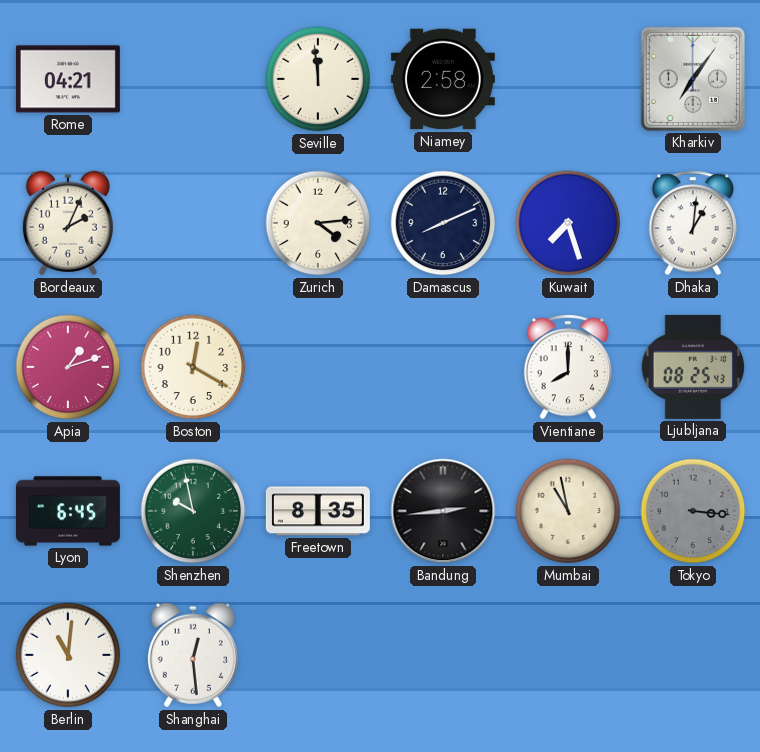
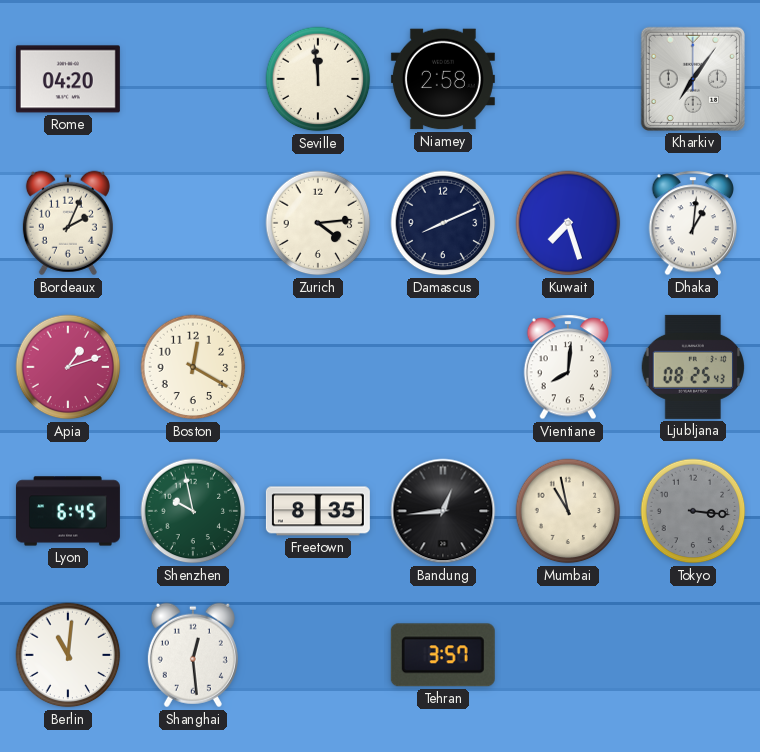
Rome: 04:21 -> 04:20
Vientiane: 8:00 -> 8:01
Bandung: 2:44 -> 12:44
Tehran: none -> 3:57
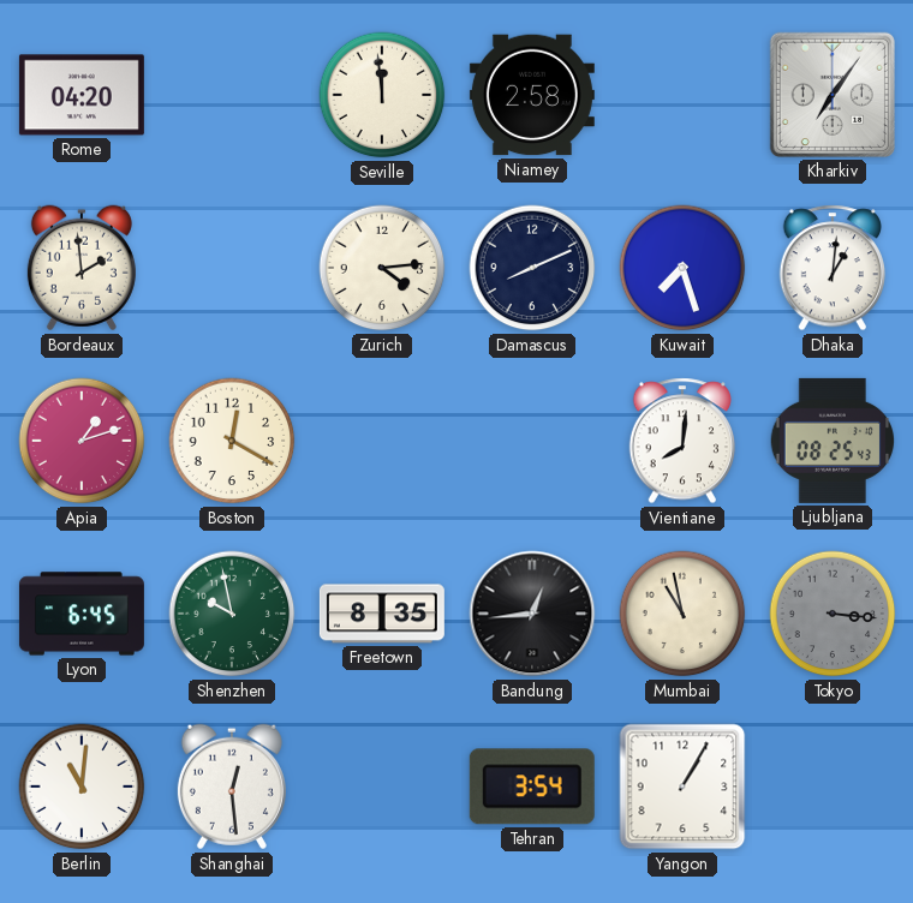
Bordeaux: 2:04 -> 1:59
Tehran: 3:57 -> 3:54
Yangon: none -> 1:05
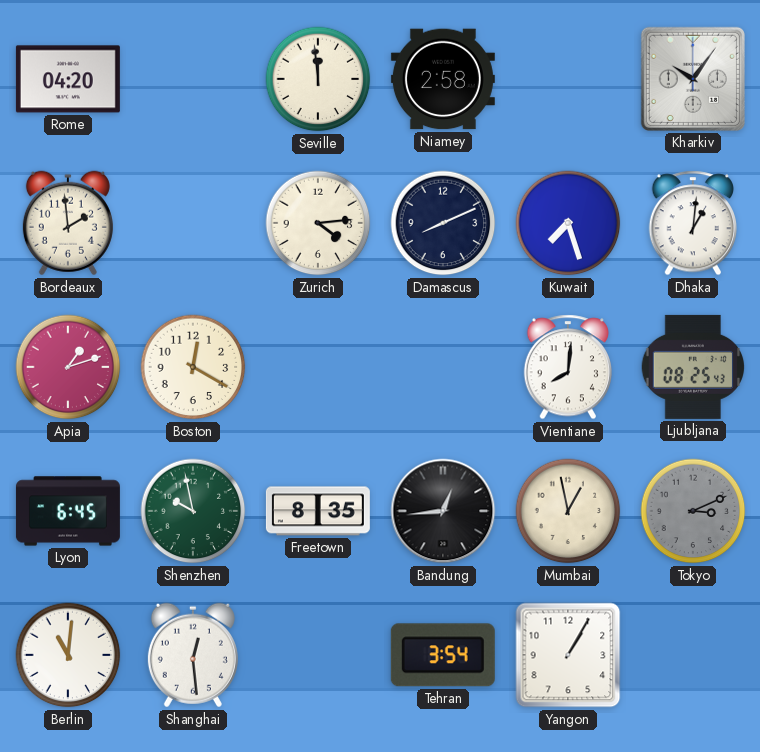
Kharkiv: 7:06 -> 10:06
Mumbai: 10:58 -> 12:58
Tokyo: 3:16 -> 3:11
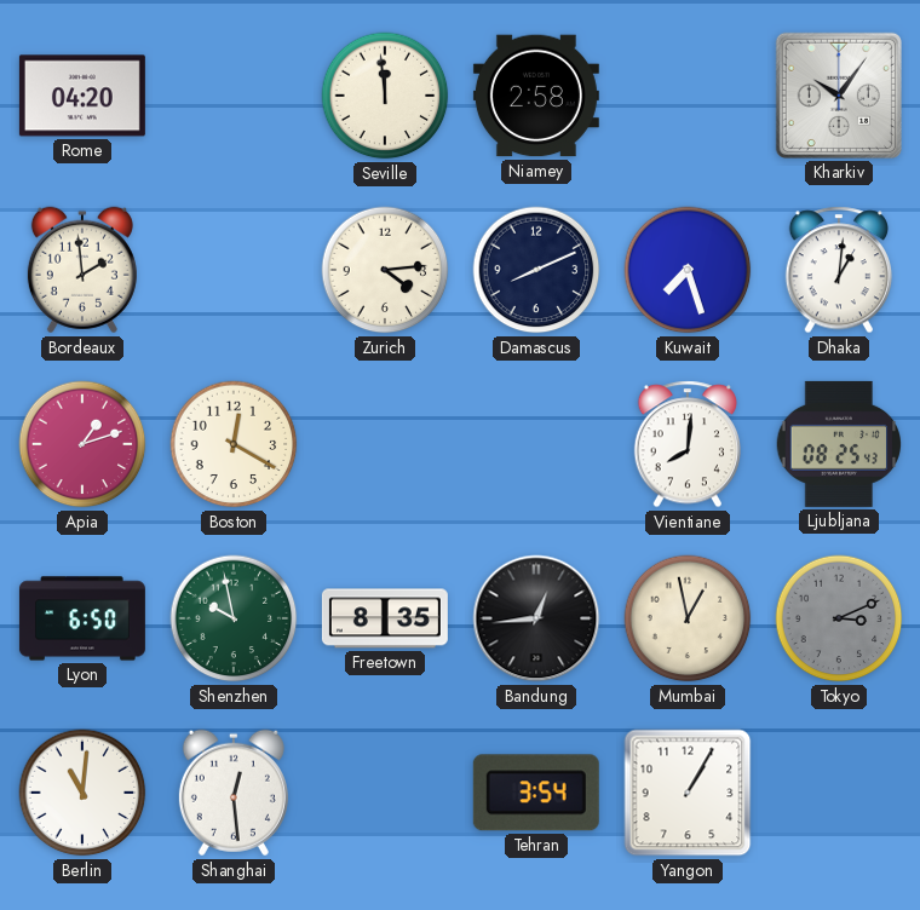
Lyon: 6:45 -> 6:50
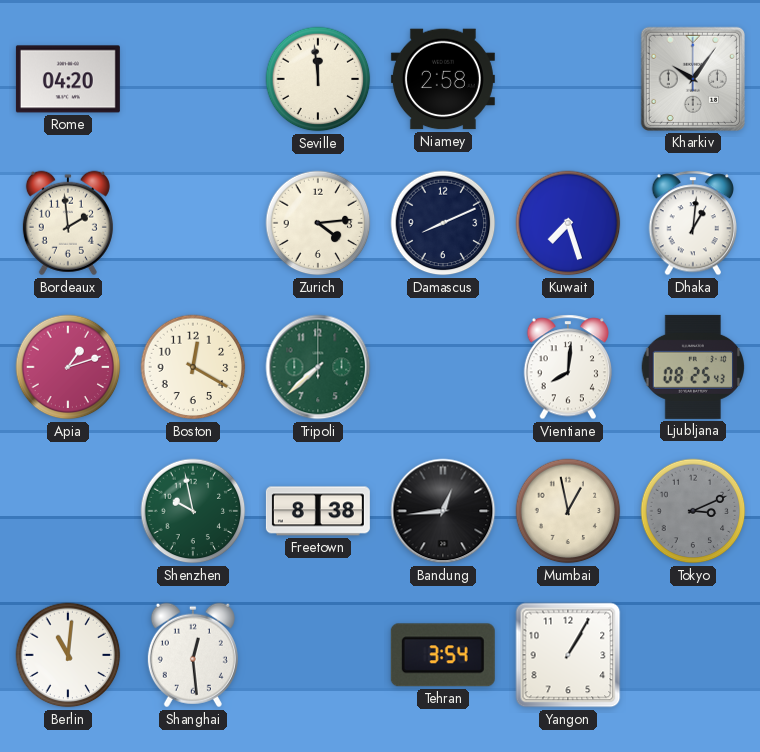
Tripoli: none -> 7:38
Lyon: 6:50 -> none
Freetown: 8:35 -> 8:38
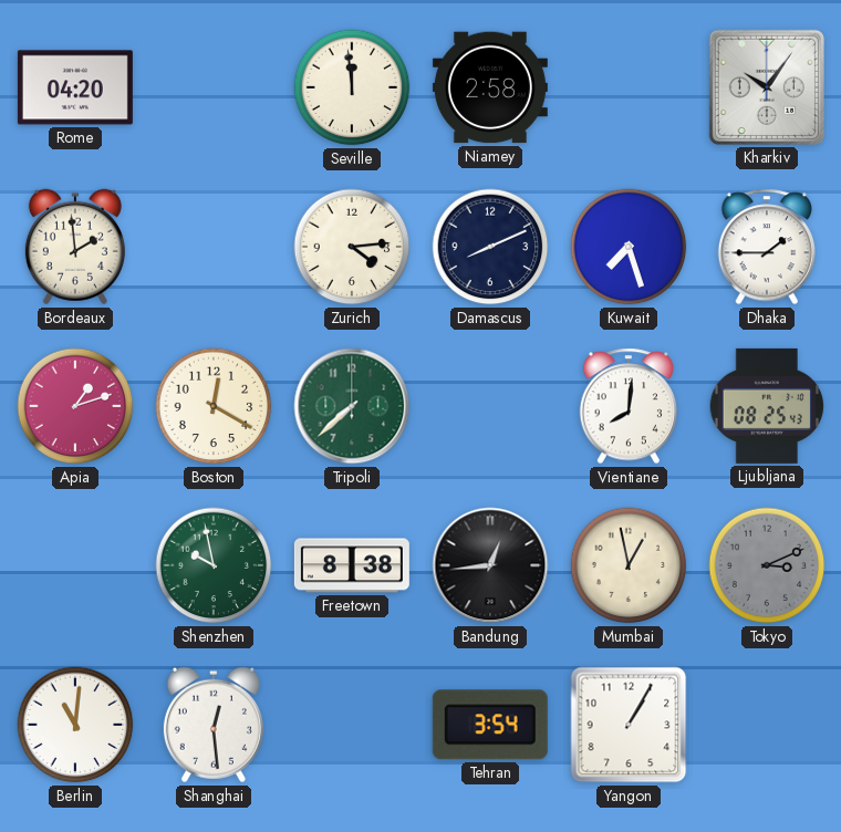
Dhaka: 1:01 -> 1:45
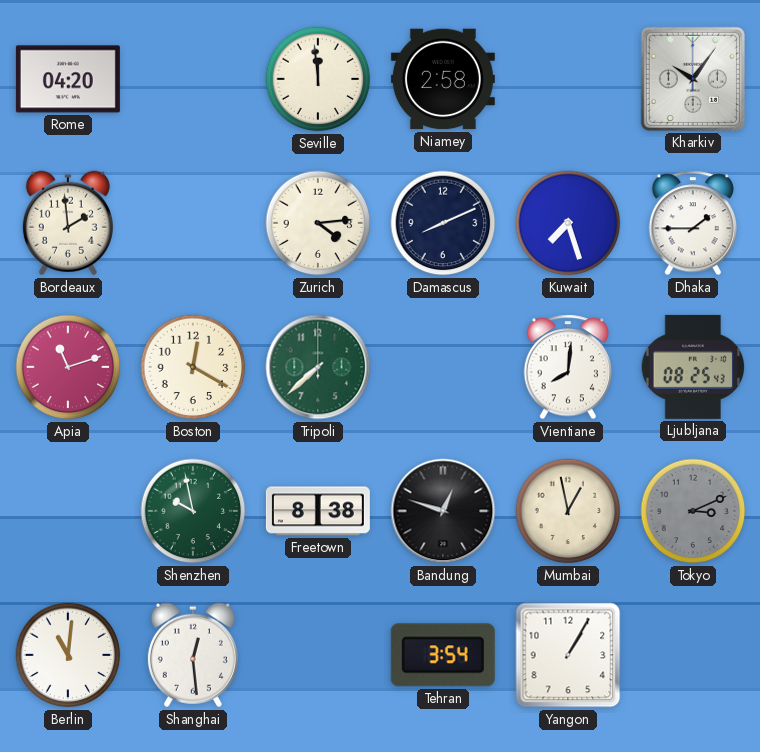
Apia: 1:12 -> 11:12
Bandung: 12:44 -> 12:48
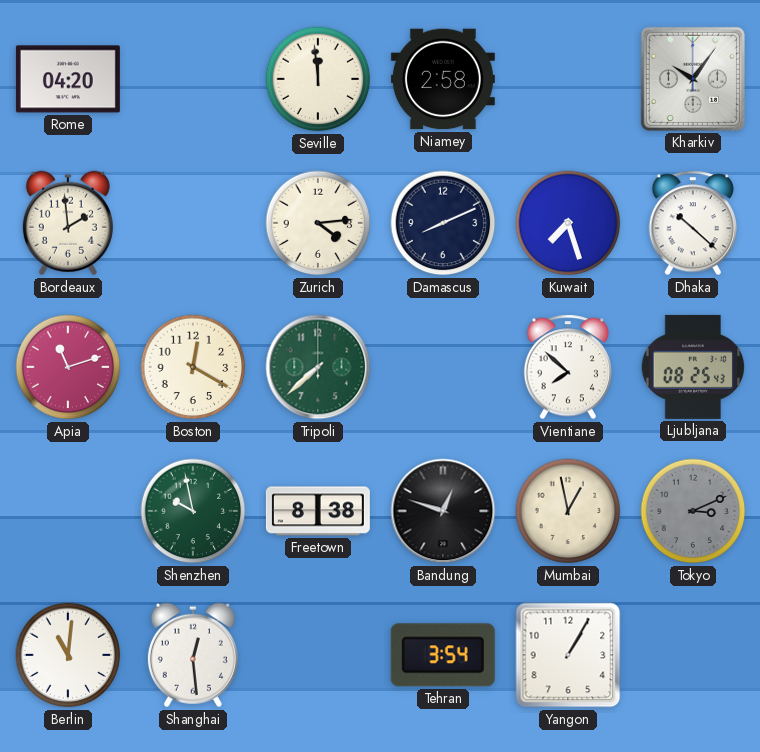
Dhaka: 1:45 -> 10:22
Vientiane: 8:01 -> 7:52
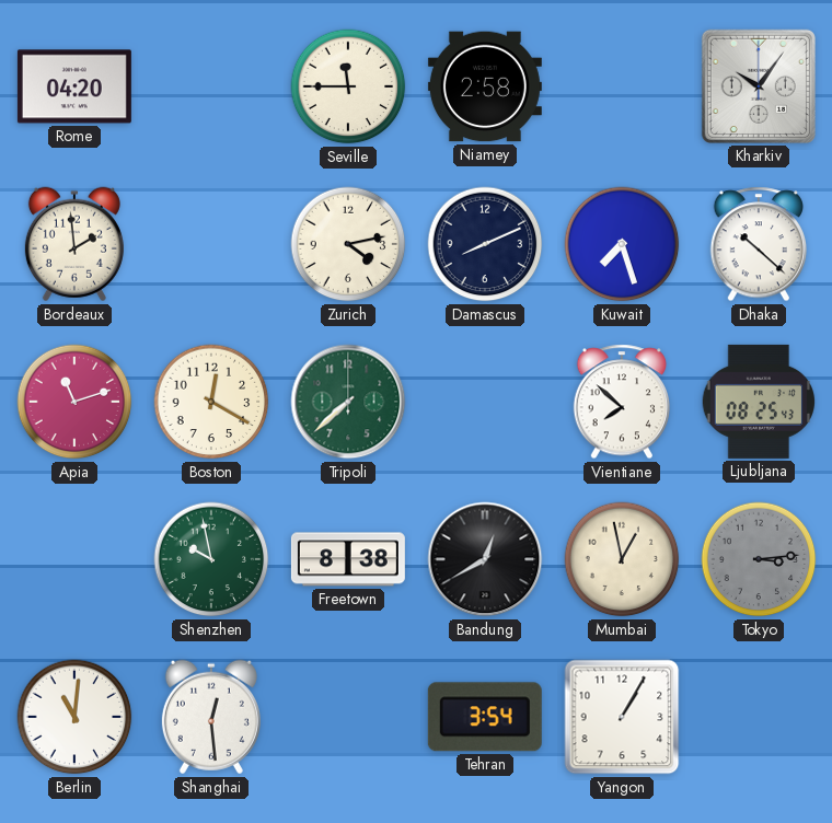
Seville: 11:59 -> 11:45
Zurich: 4:14 -> 4:13
Bandung: 12:48 -> 12:40
Tokyo: 3:11 -> 3:14
